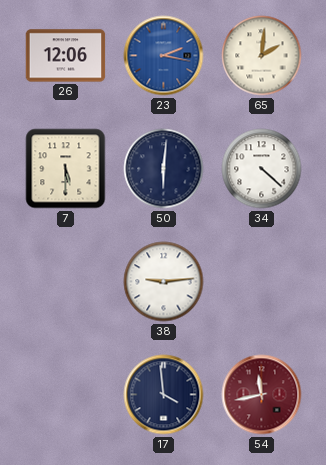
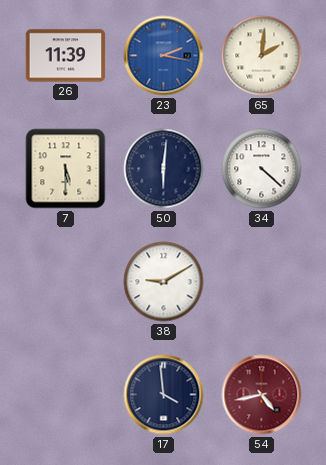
26: 12:06 -> 11:39
38: 9:14 -> 9:10
54: 11:43 -> 4:43
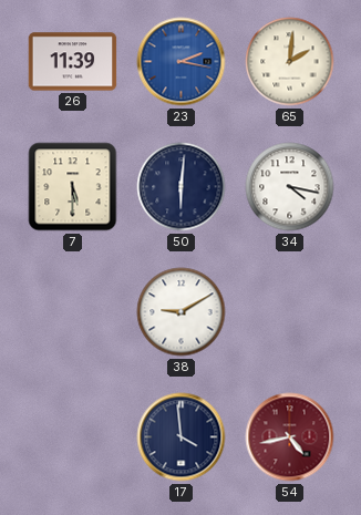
34: 4:22 -> 4:17
